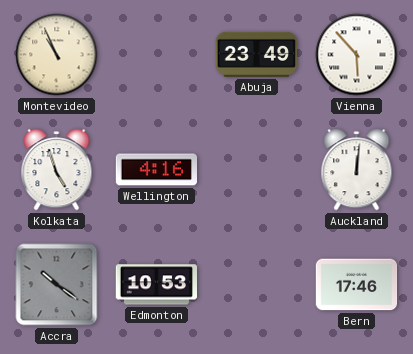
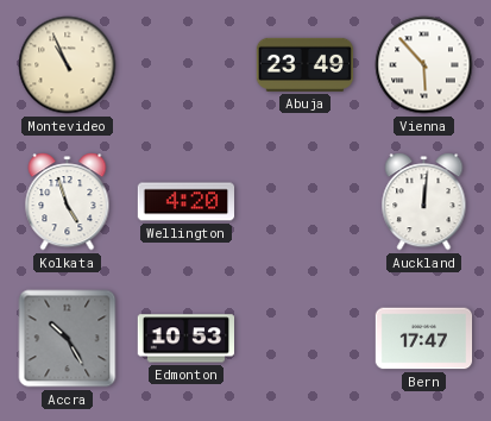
Wellington: 4:16 -> 4:20
Accra: 10:21 -> 10:25
Bern: 17:46 -> 17:47
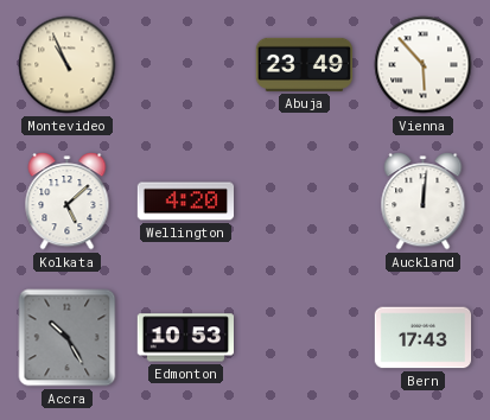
Kolkata: 4:57 -> 5:08
Bern: 17:47 -> 17:43
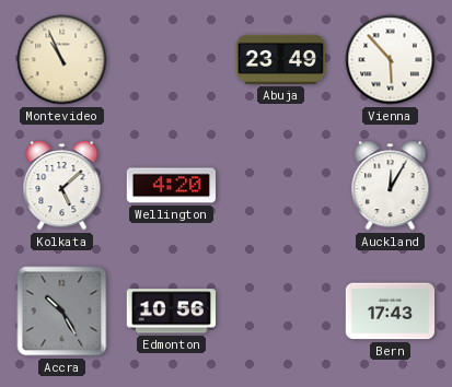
Auckland: 12:01 -> 12:05
Edmonton: 10:53 -> 10:56
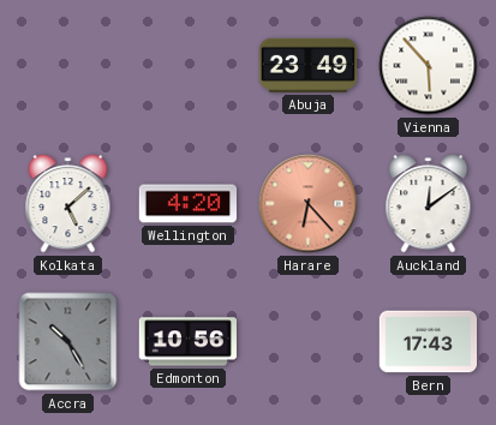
Montevideo: 10:56 -> none
Harare: none -> 6:23
Auckland: 12:05 -> 12:09
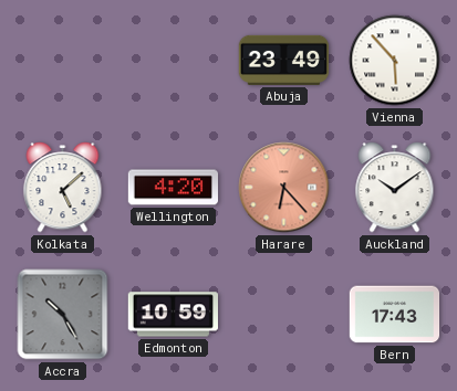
Auckland: 12:09 -> 10:09
Edmonton: 10:56 -> 10:59
